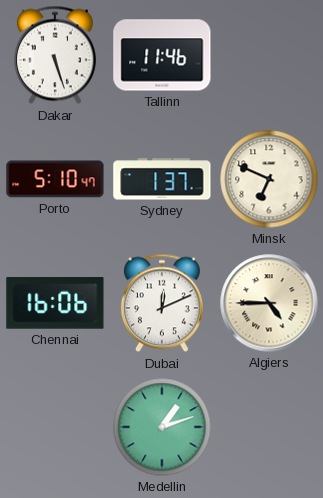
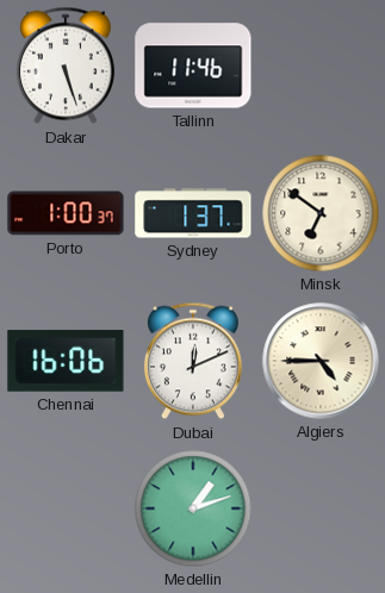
Porto: 5:10 -> 1:00
Minsk: 6:49 -> 6:51
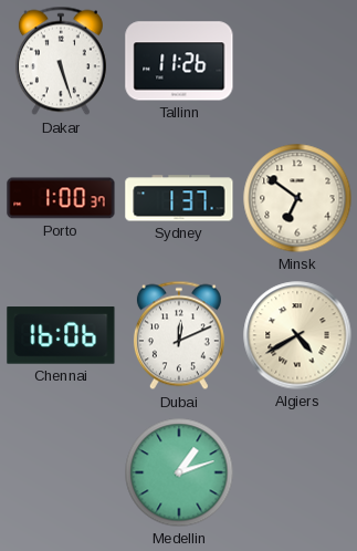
Tallinn: 11:46 -> 11:26
Algiers: 4:45 -> 4:40
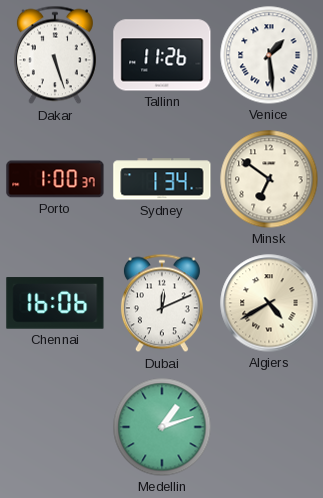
Venice: none -> 1:29
Sydney: 1:37 -> 1:34
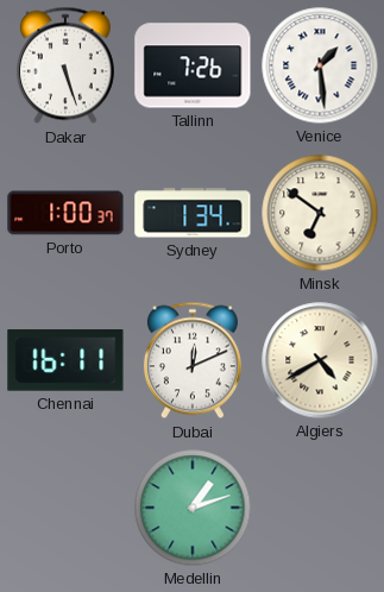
Tallinn: 11:26 -> 7:26
Chennai: 16:06 -> 16:11
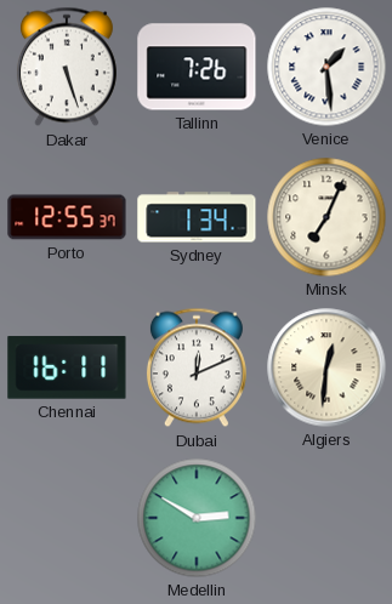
Porto: 1:00 -> 12:55
Minsk: 6:51 -> 7:04
Algiers: 4:40 -> 12:31
Medellin: 1:12 -> 2:50
